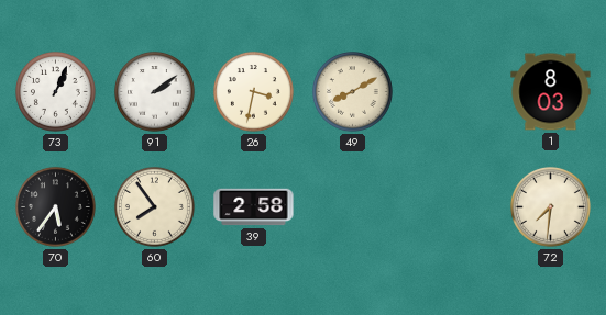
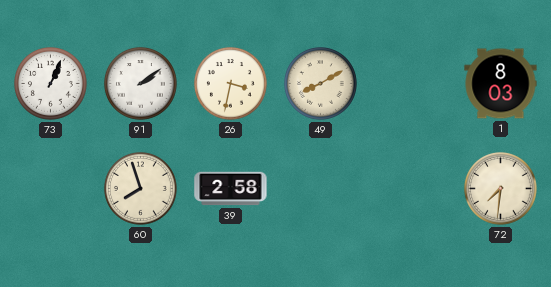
70: 5:36 -> none
60: 7:54 -> 7:57
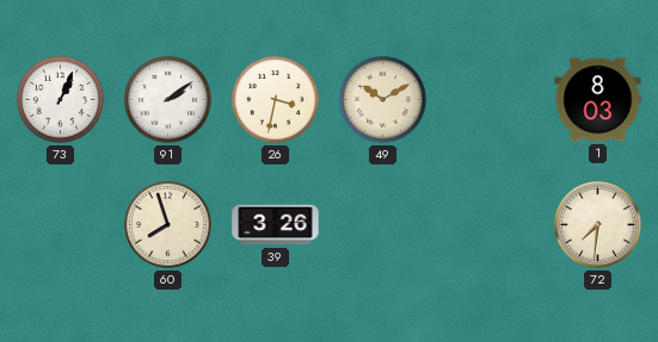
49: 8:10 -> 10:10
39: 2:58 -> 3:26
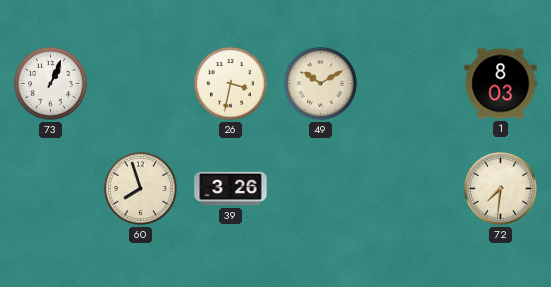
91: 2:09 -> none
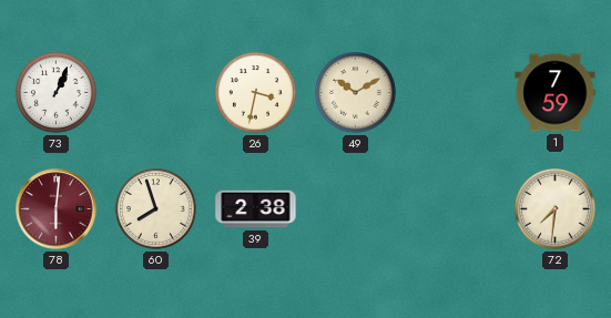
1: 8:03 -> 7:59
78: none -> 6:01
39: 3:26 -> 2:38
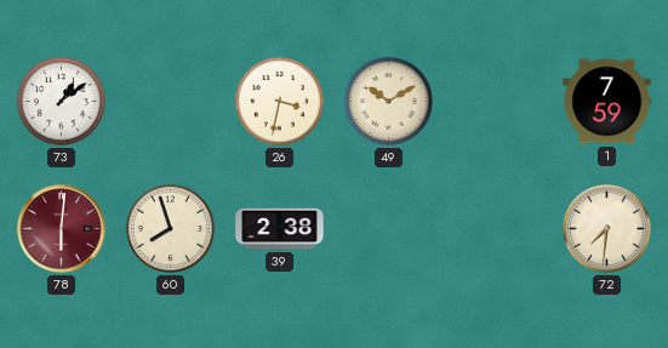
73: 1:04 -> 1:09
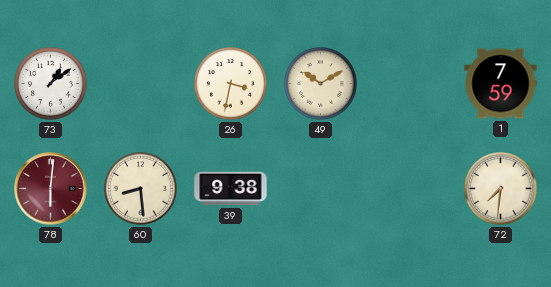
60: 7:57 -> 8:29
39: 2:38 -> 9:38
